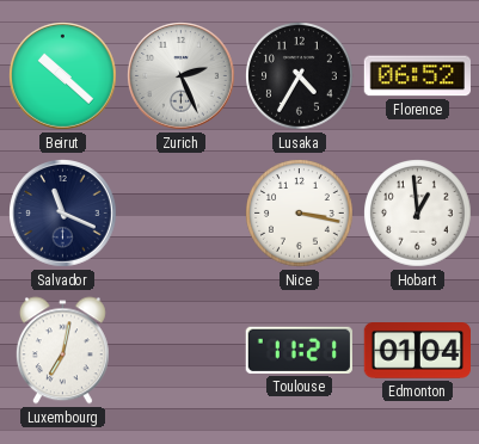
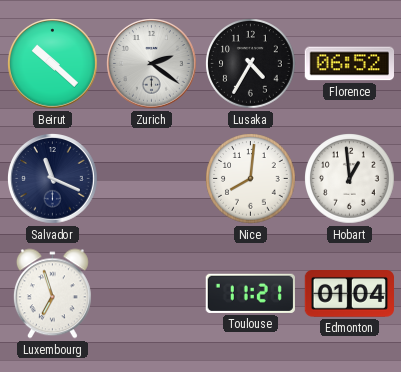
Zurich: 2:26 -> 2:21
Nice: 3:17 -> 8:01
Luxembourg: 7:02 -> 6:57
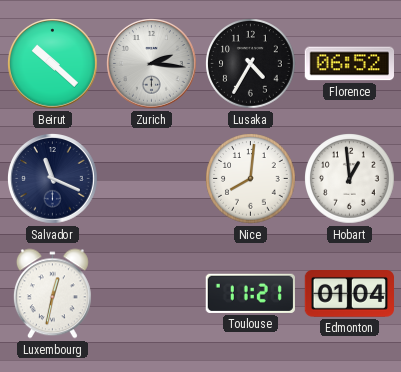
Zurich: 2:21 -> 2:16
Luxembourg: 6:57 -> 12:32
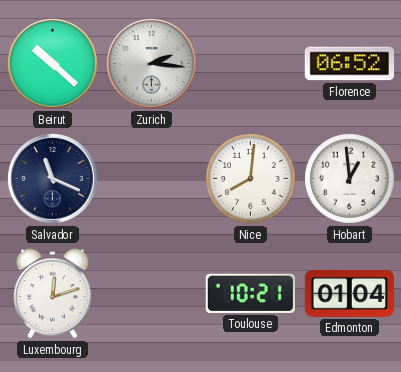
Lusaka: 4:35 -> none
Luxembourg: 12:32 -> 12:12
Toulouse: 11:21 -> 10:21
